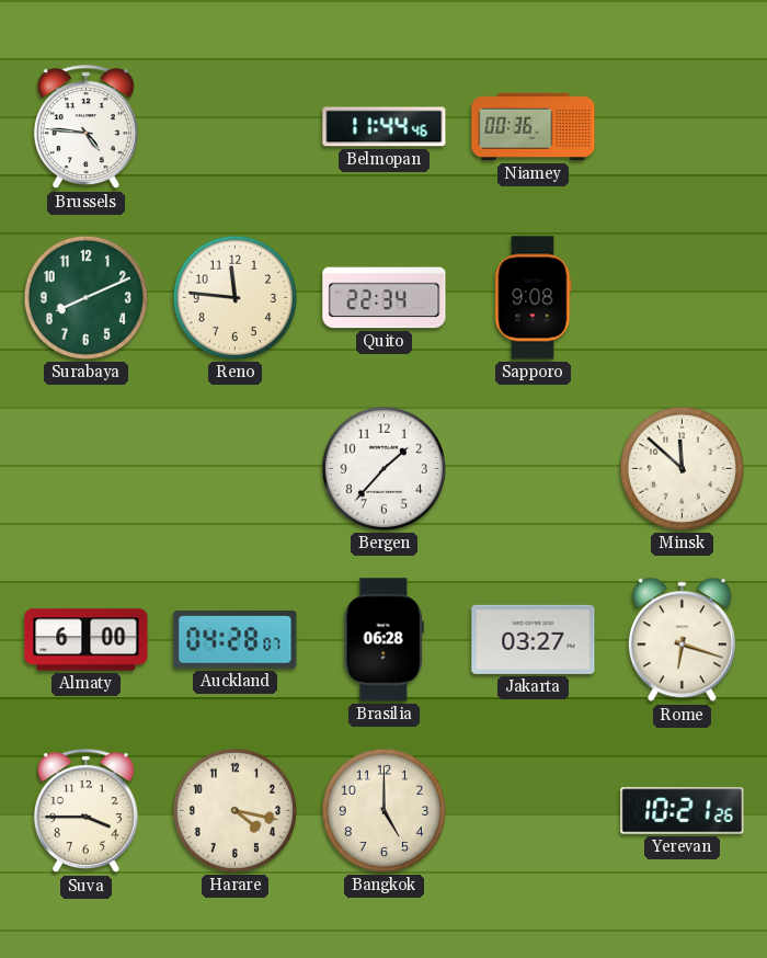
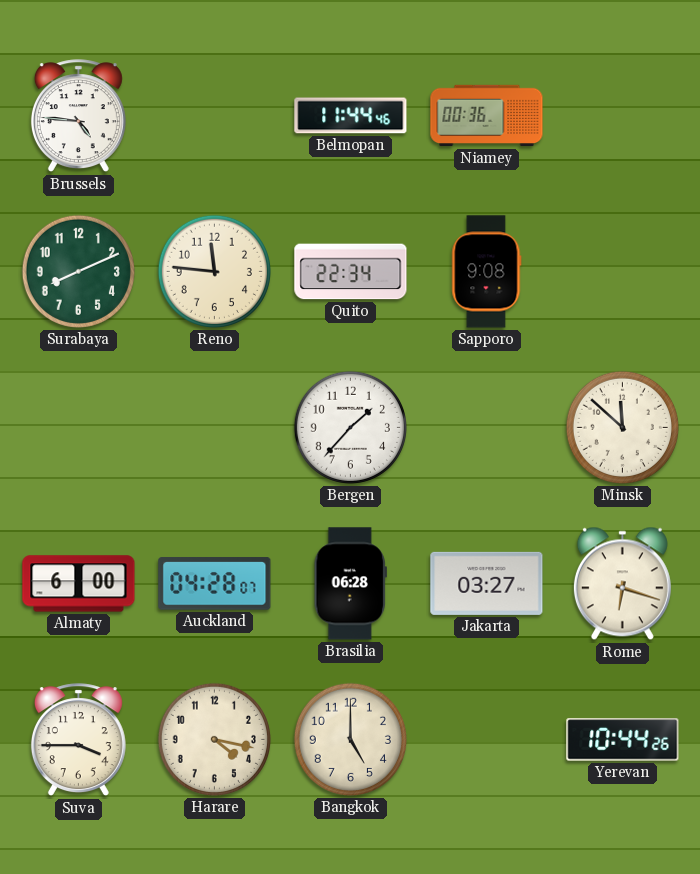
Yerevan: 10:21 -> 10:44
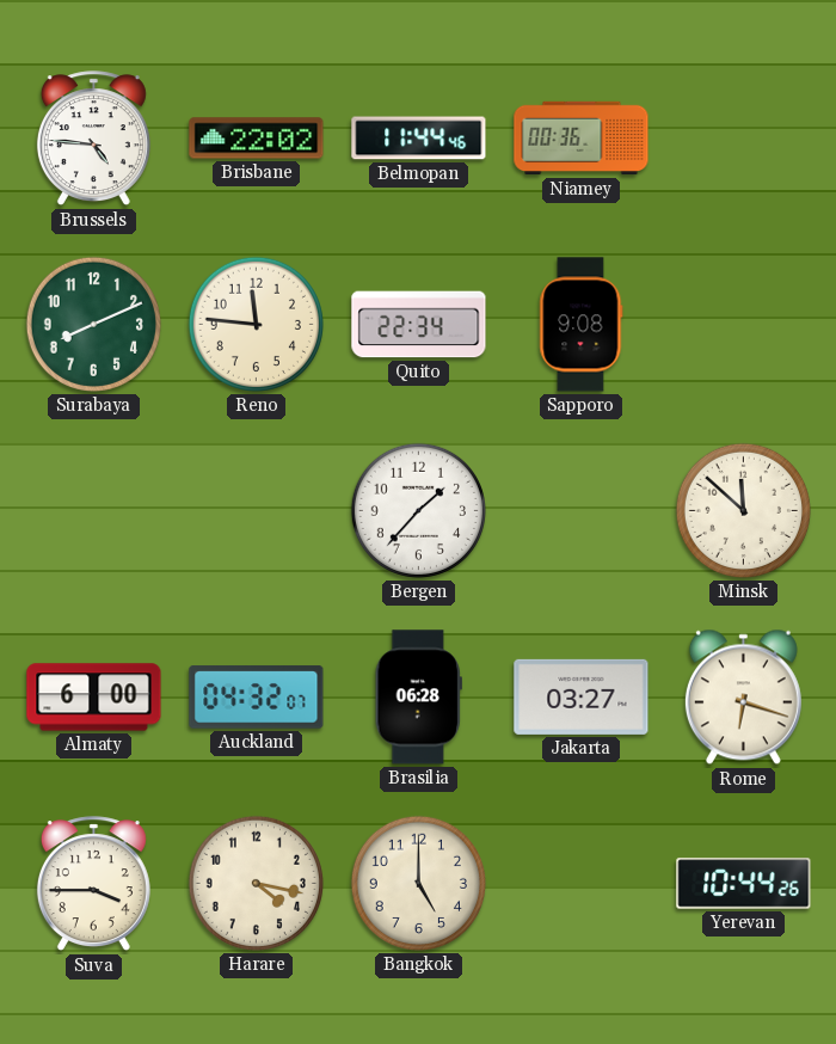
Brisbane: none -> 22:02
Auckland: 04:28 -> 04:32
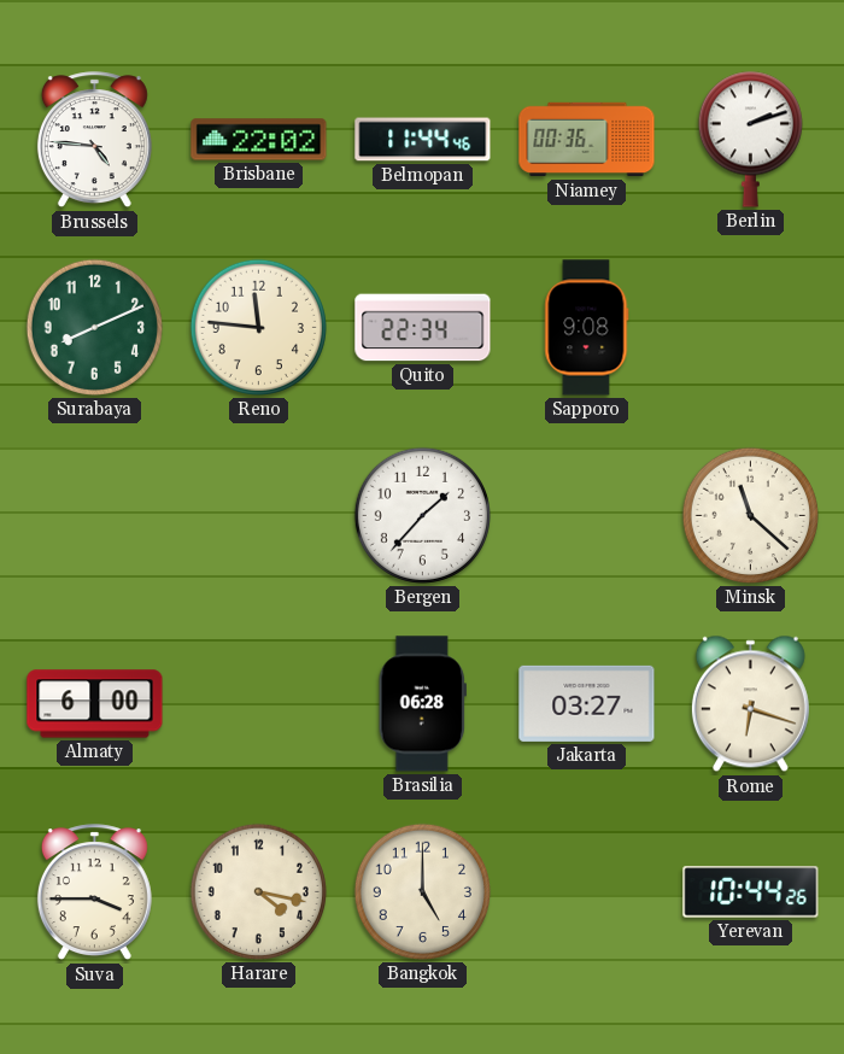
Berlin: none -> 2:12
Minsk: 11:52 -> 11:22
Auckland: 04:32 -> none
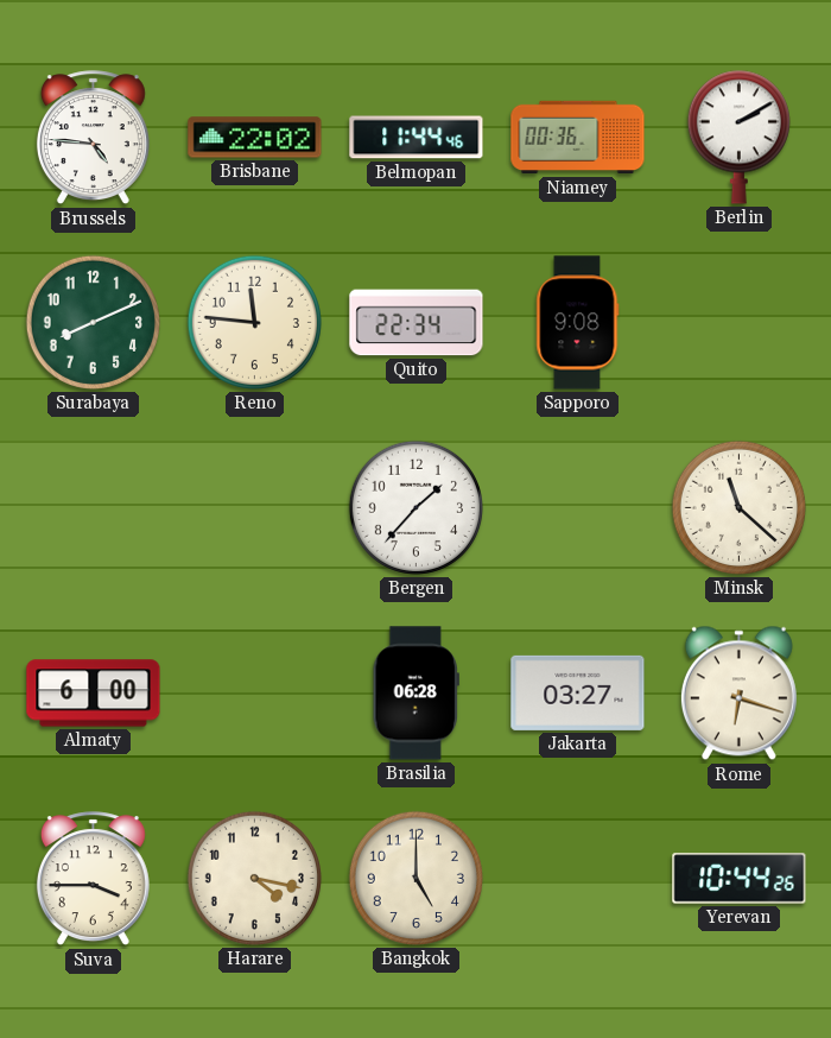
Berlin: 2:12 -> 2:10
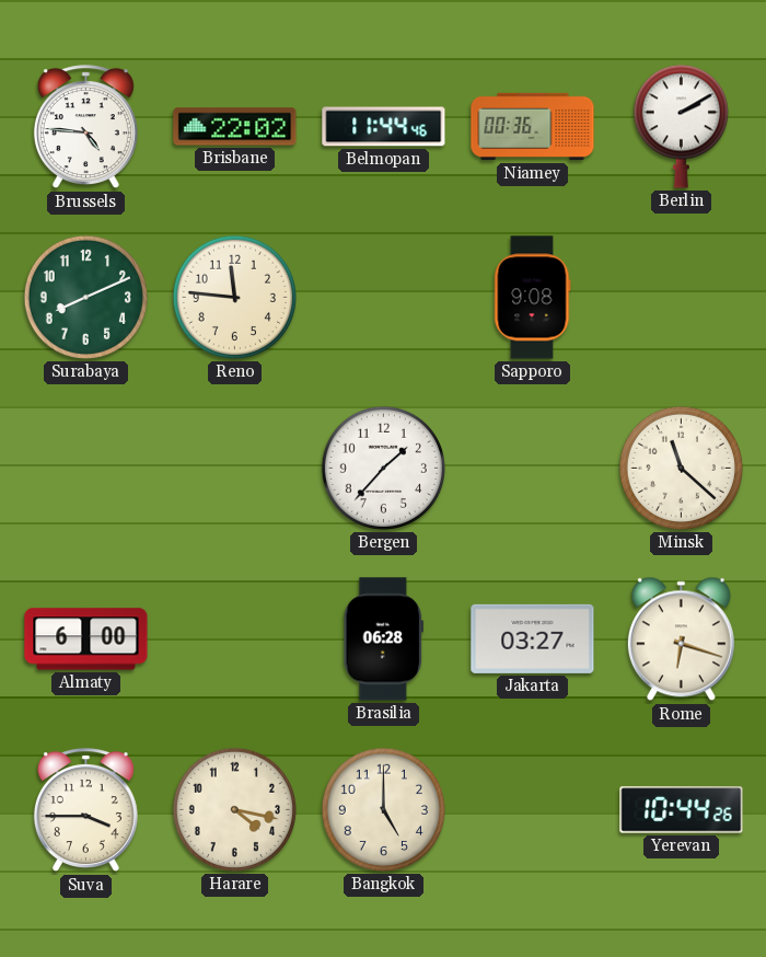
Quito: 22:34 -> none
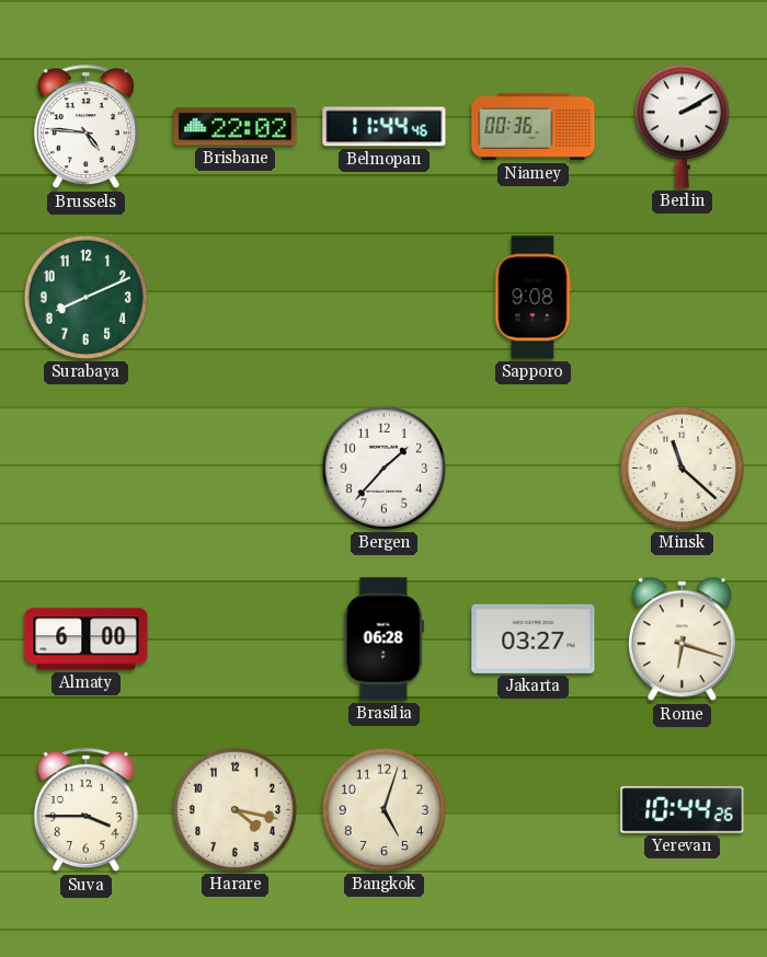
Reno: 11:46 -> none
Bangkok: 5:00 -> 5:03
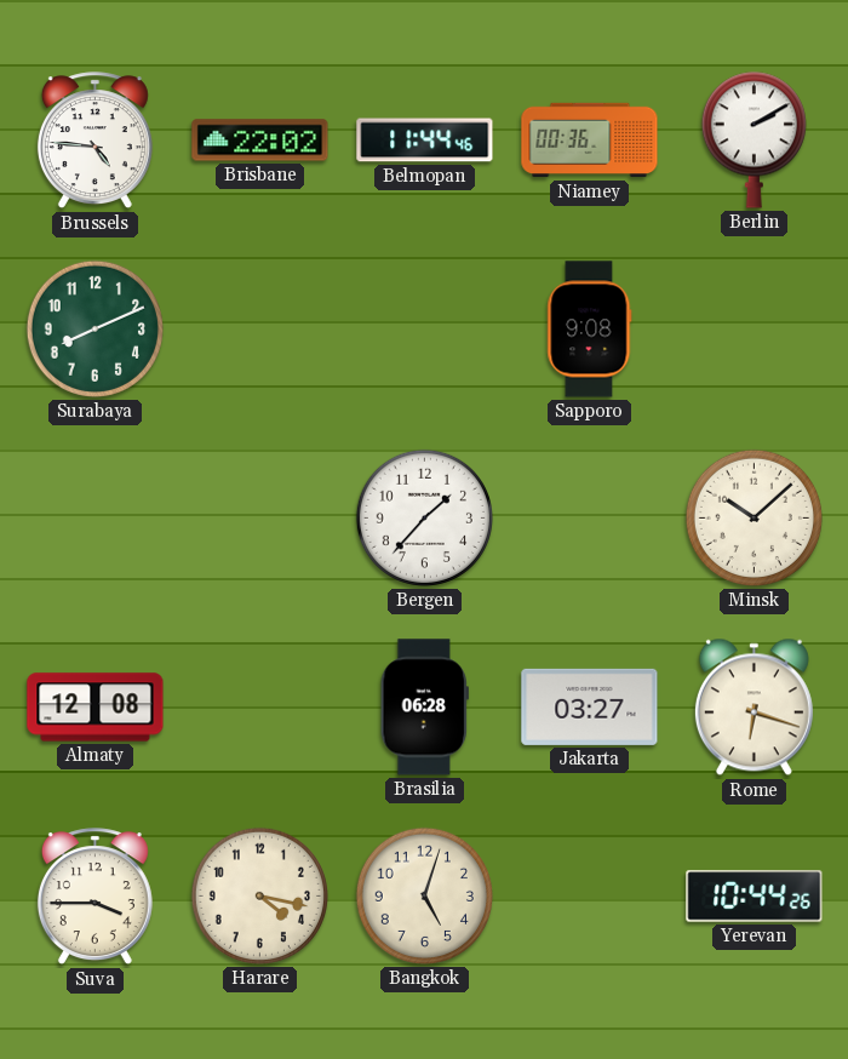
Minsk: 11:22 -> 10:08
Almaty: 6:00 -> 12:08
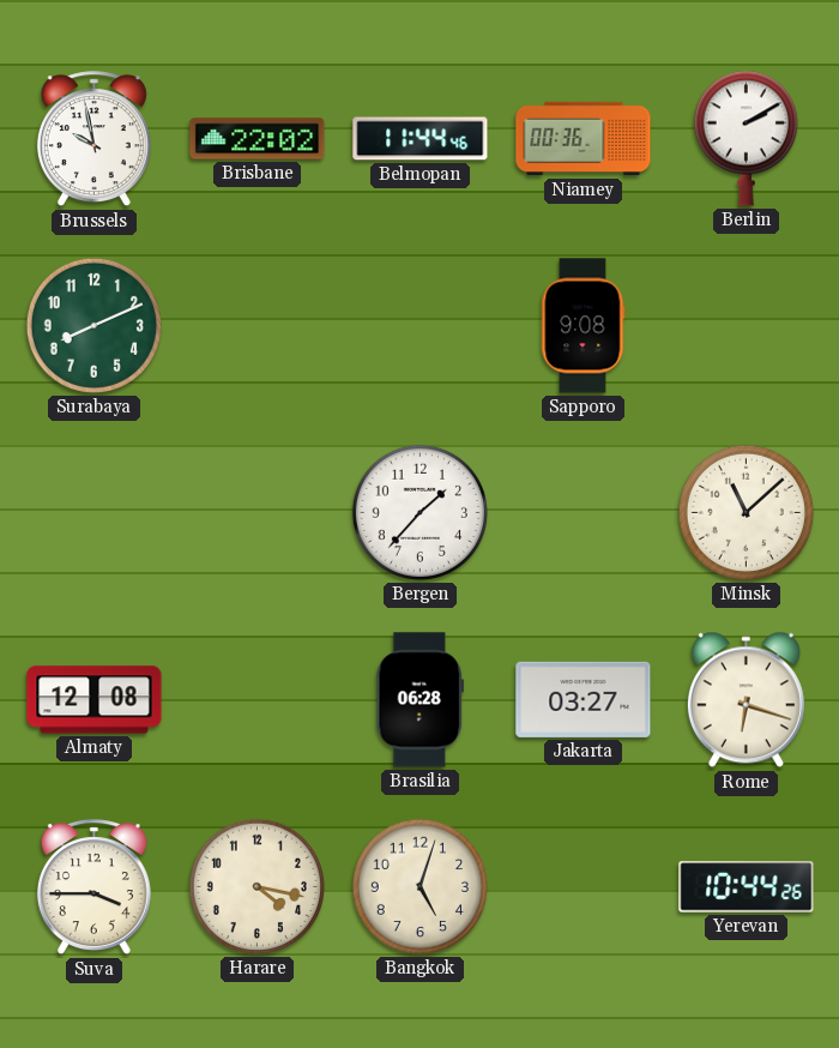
Brussels: 4:46 -> 9:58
Minsk: 10:08 -> 11:08
